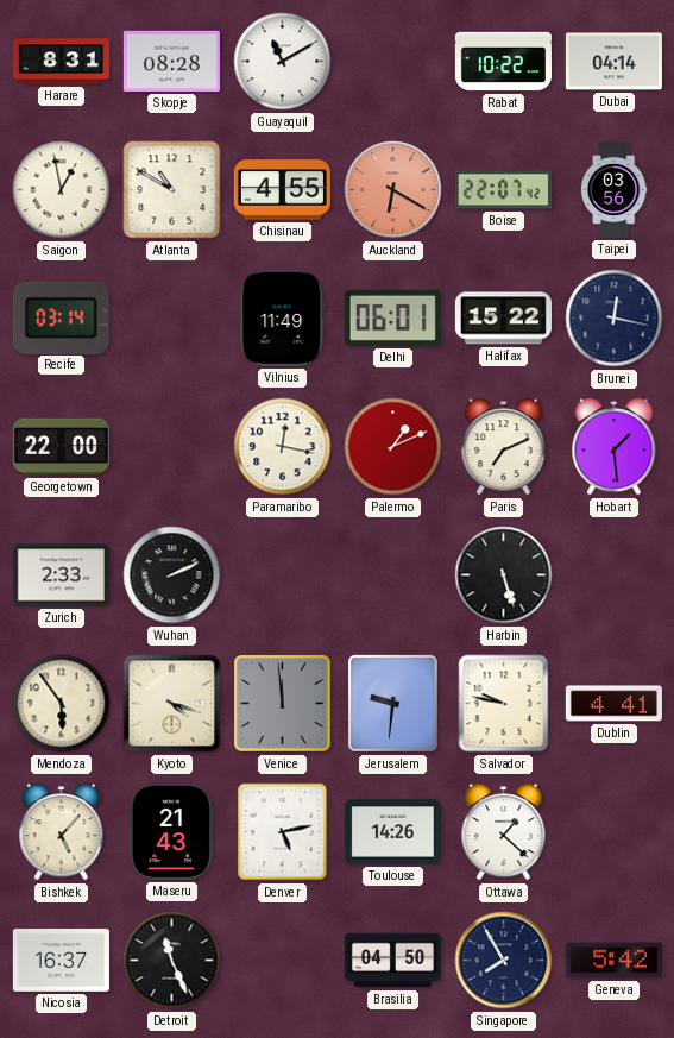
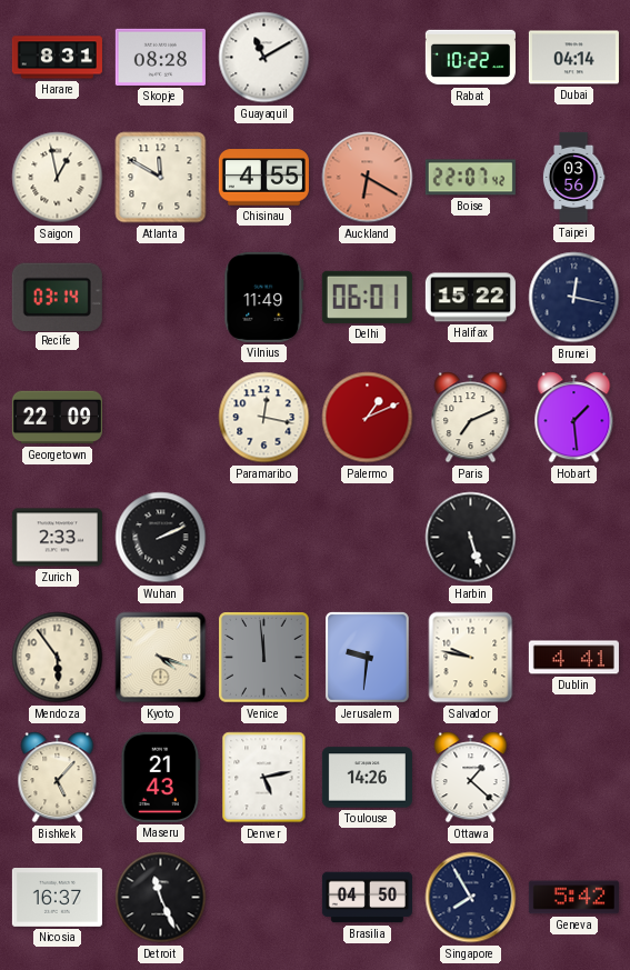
Atlanta: 10:50 -> 11:50
Georgetown: 22:00 -> 22:09
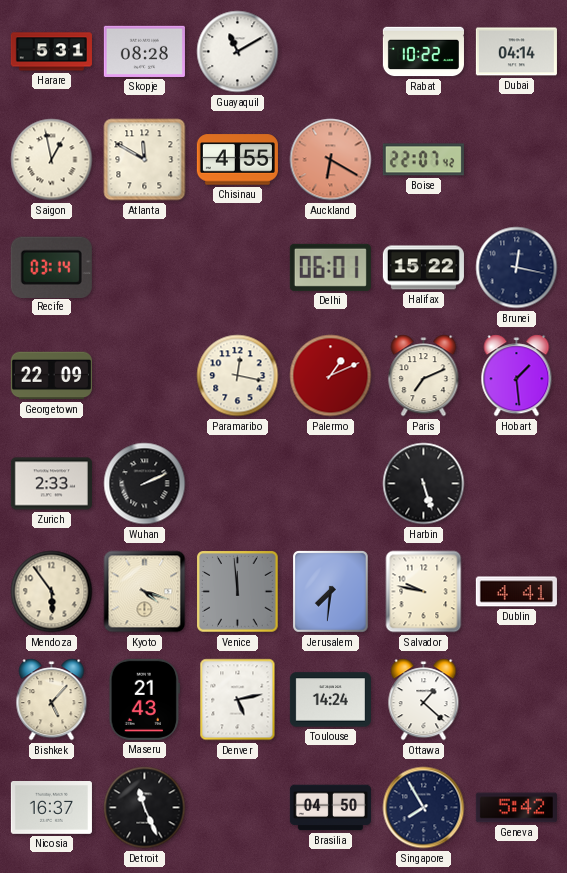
Harare: 8:31 -> 5:31
Taipei: 03:56 -> none
Vilnius: 11:49 -> none
Jerusalem: 9:31 -> 7:31
Toulouse: 14:26 -> 14:24
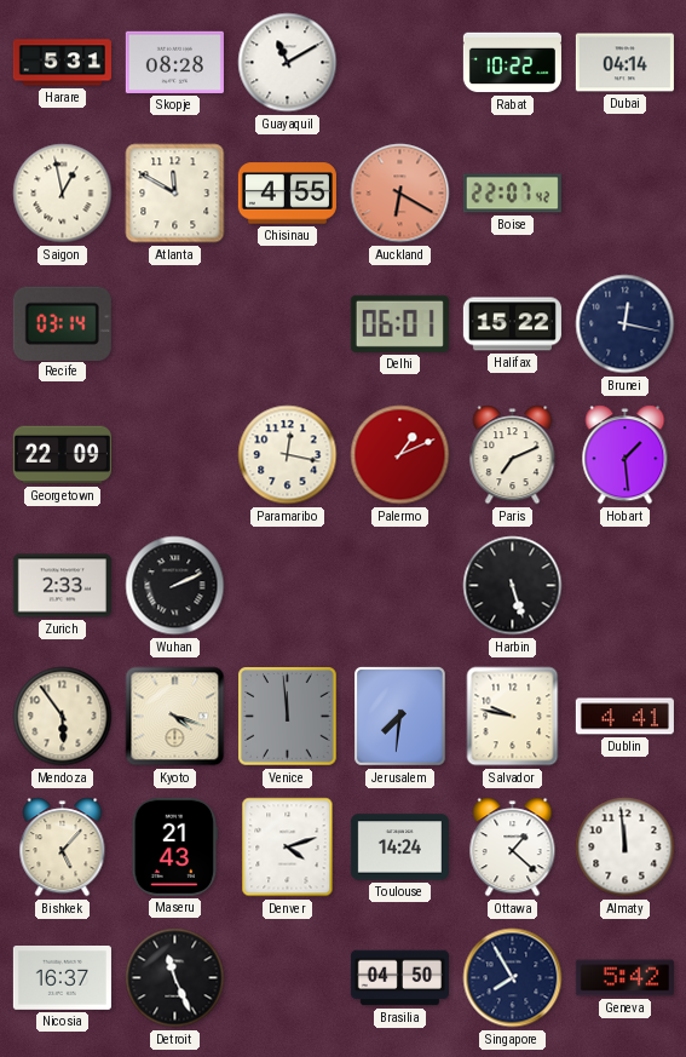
Denver: 5:13 -> 4:12
Almaty: none -> 11:59
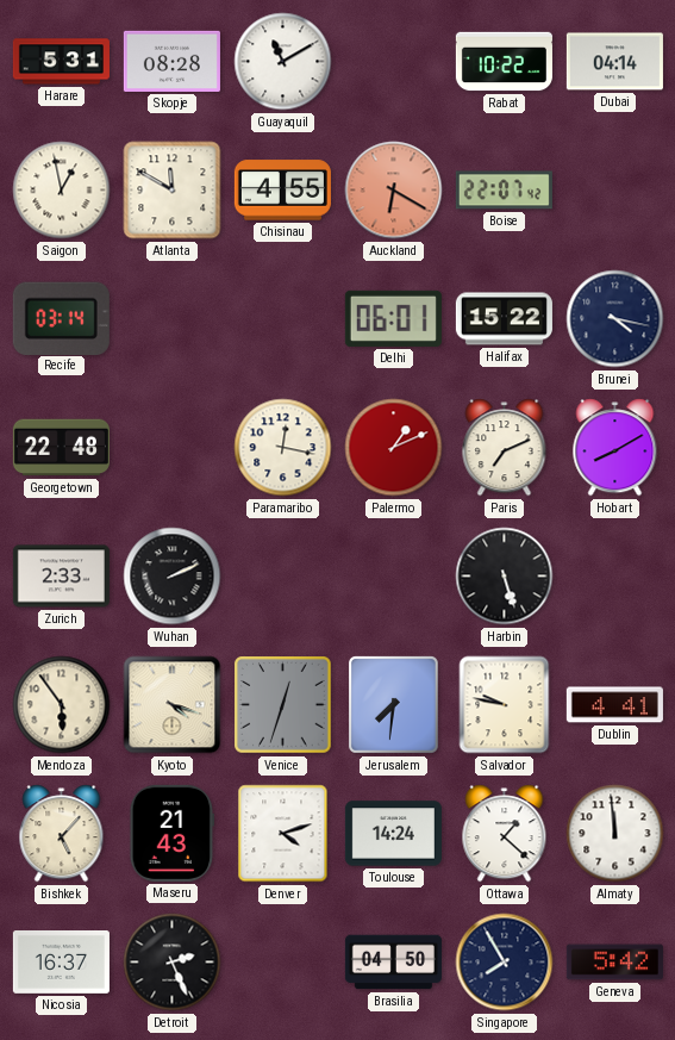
Brunei: 12:17 -> 4:17
Georgetown: 22:09 -> 22:48
Hobart: 1:29 -> 8:10
Venice: 11:59 -> 12:33
Detroit: 11:26 -> 2:26
